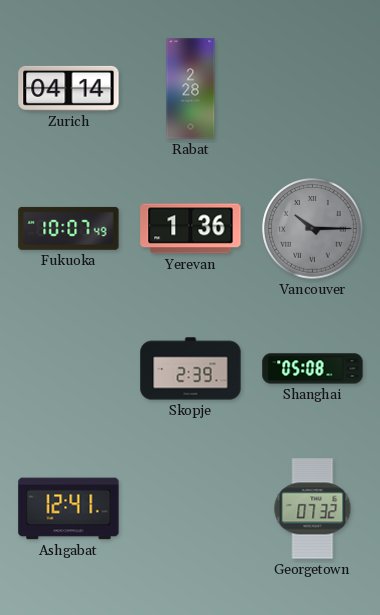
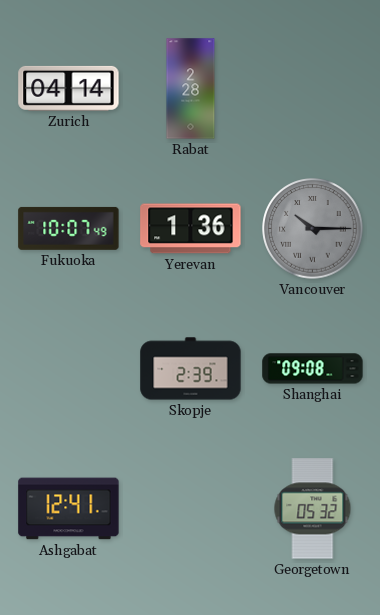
Shanghai: 05:08 -> 09:08
Georgetown: 07:32 -> 05:32
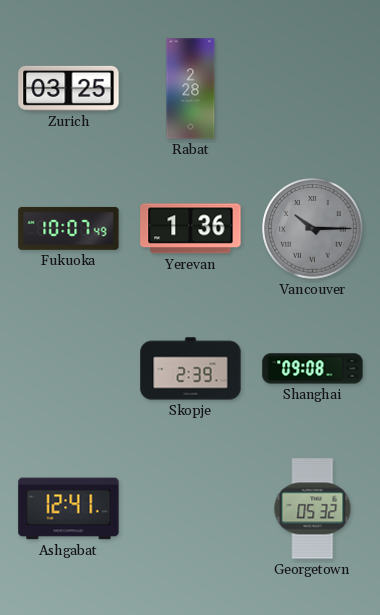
Zurich: 04:14 -> 03:25
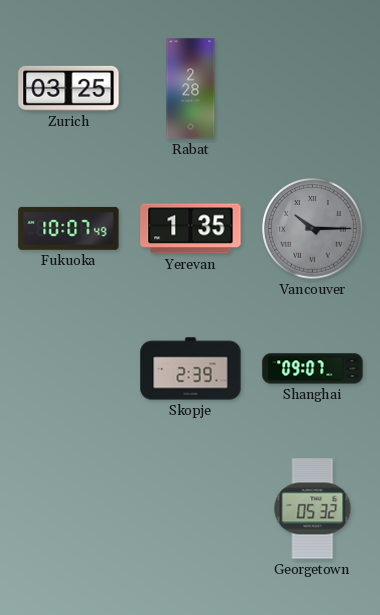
Yerevan: 1:36 -> 1:35
Shanghai: 09:08 -> 09:07
Ashgabat: 12:41 -> none
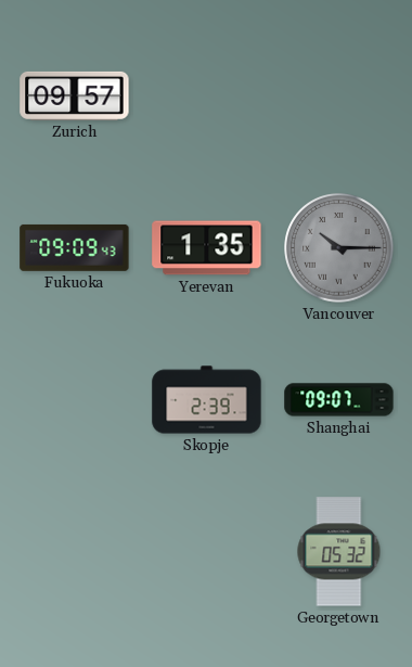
Zurich: 03:25 -> 09:57
Rabat: 2:28 -> none
Fukuoka: 10:07 -> 09:09
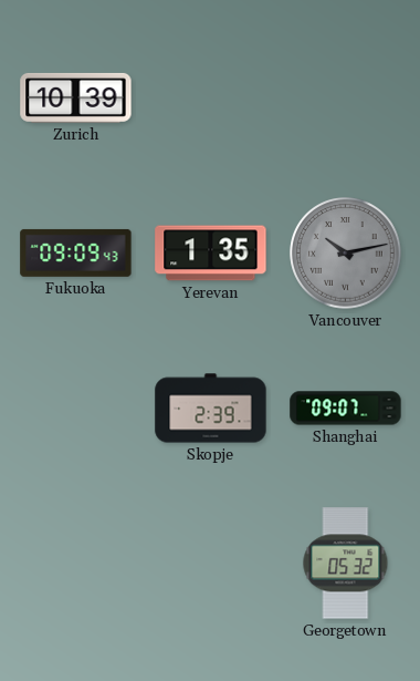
Zurich: 09:57 -> 10:39
Vancouver: 10:15 -> 10:13
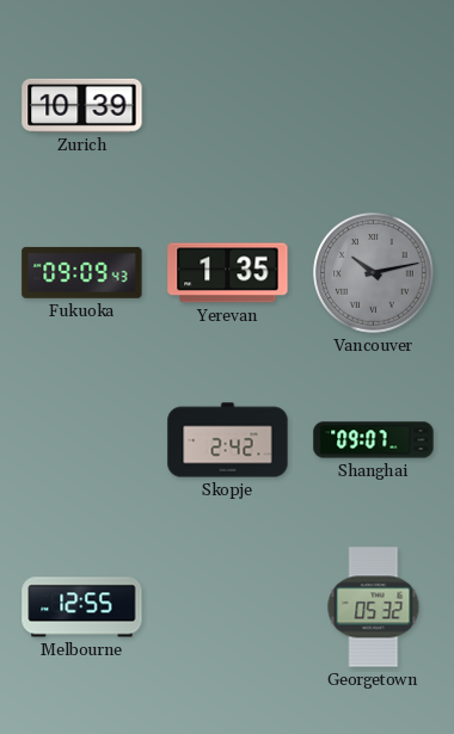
Skopje: 2:39 -> 2:42
Melbourne: none -> 12:55
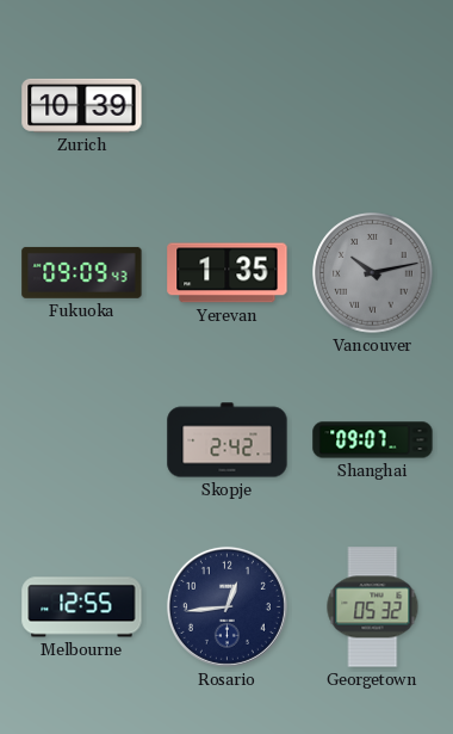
Rosario: none -> 12:44
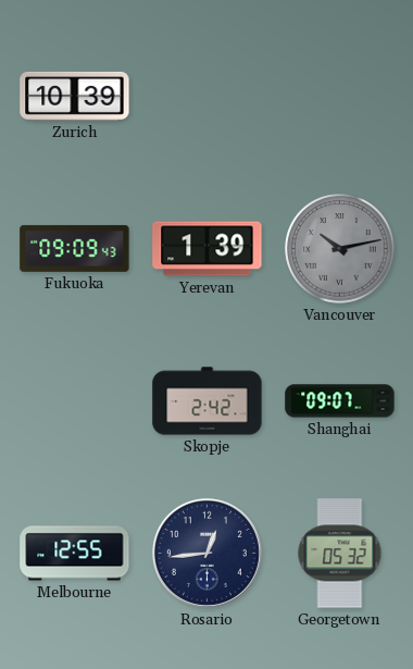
Yerevan: 1:35 -> 1:39
